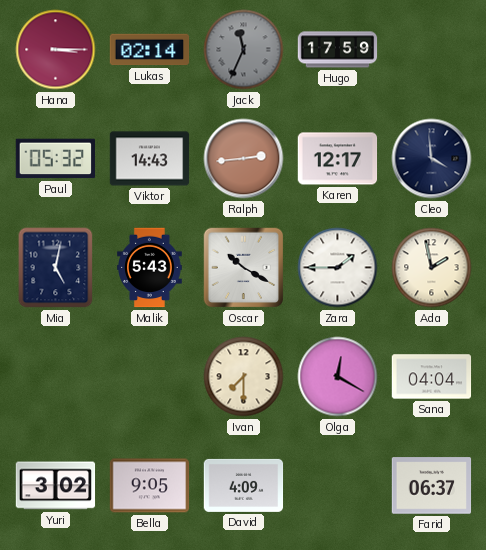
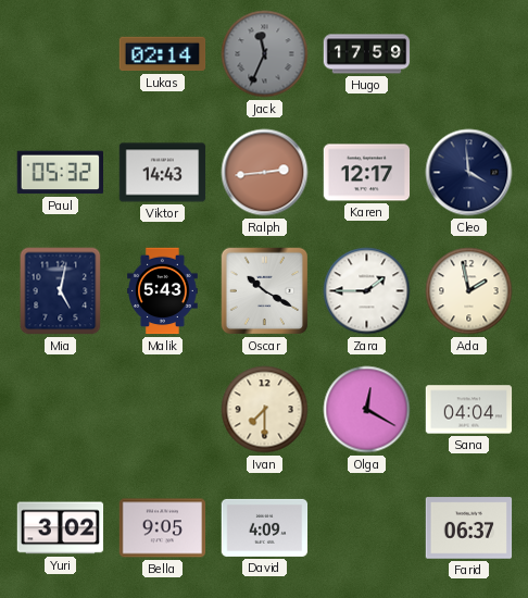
Hana: 3:15 -> none
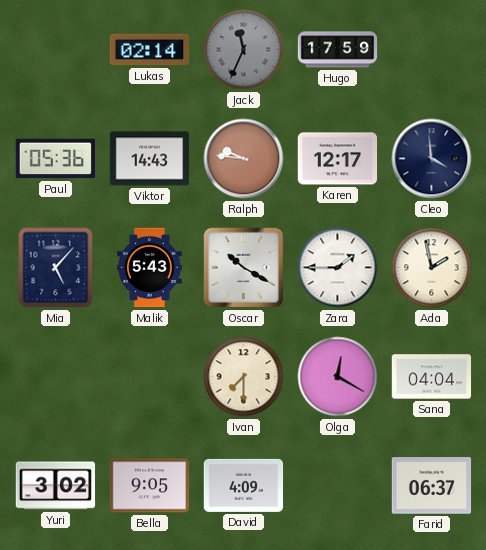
Paul: 05:32 -> 05:36
Ralph: 2:44 -> 9:46
Mia: 5:02 -> 5:07
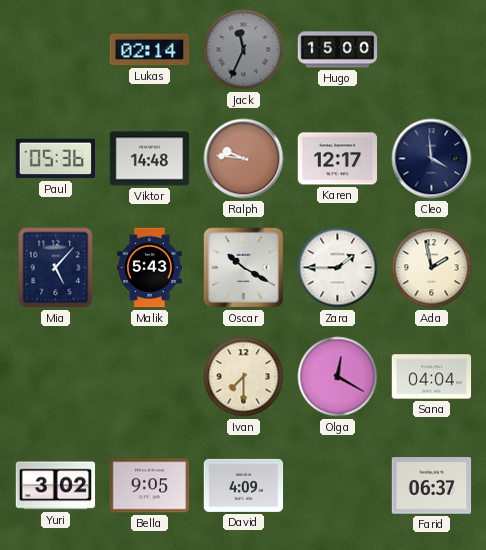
Hugo: 17:59 -> 15:00
Viktor: 14:43 -> 14:48
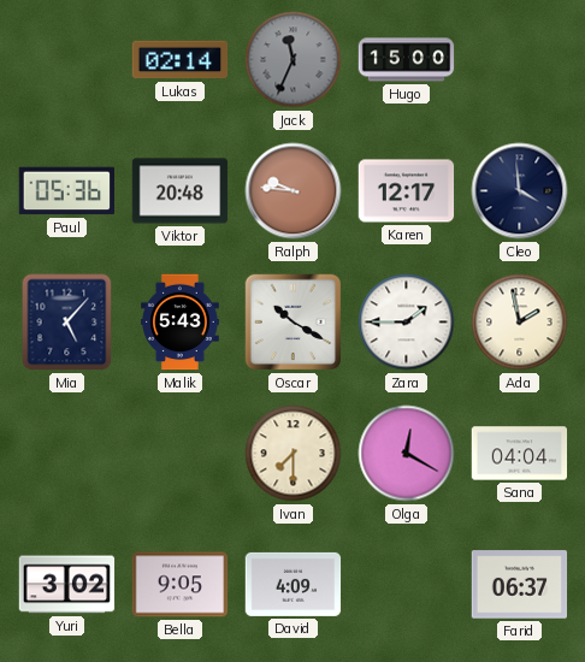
Viktor: 14:48 -> 20:48
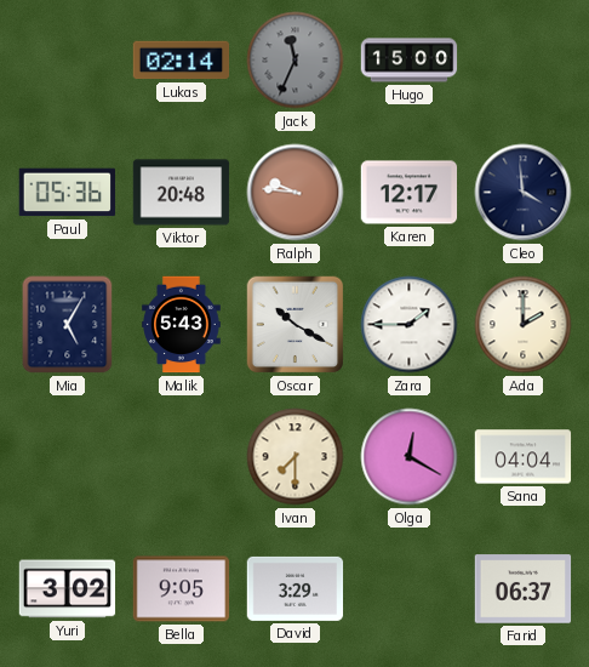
Mia: 5:07 -> 5:05
Ada: 1:58 -> 2:00
David: 4:09 -> 3:29
